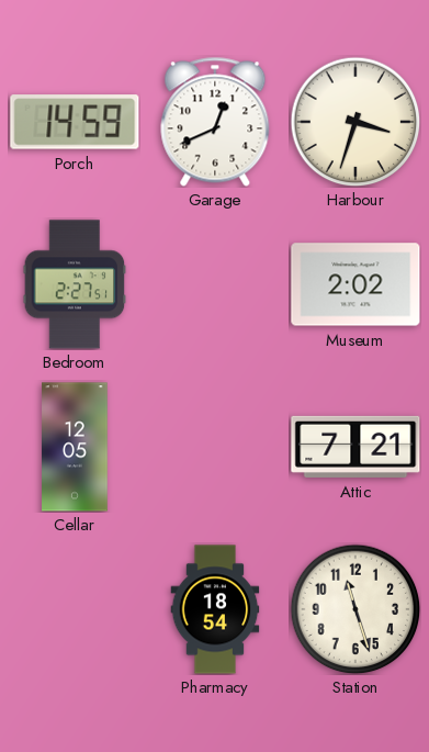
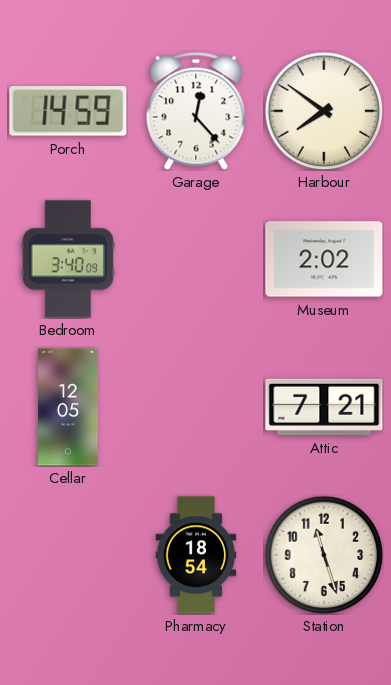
Garage: 12:41 -> 12:23
Harbour: 3:33 -> 7:51
Bedroom: 2:27 -> 3:40
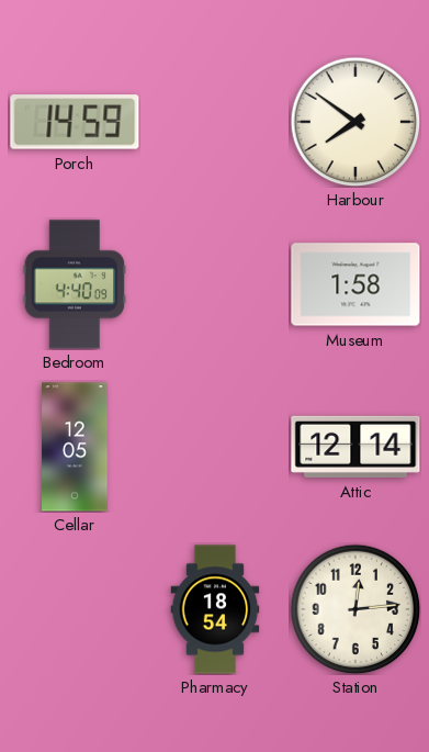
Garage: 12:23 -> none
Bedroom: 3:40 -> 4:40
Museum: 2:02 -> 1:58
Attic: 7:21 -> 12:14
Station: 11:27 -> 12:14
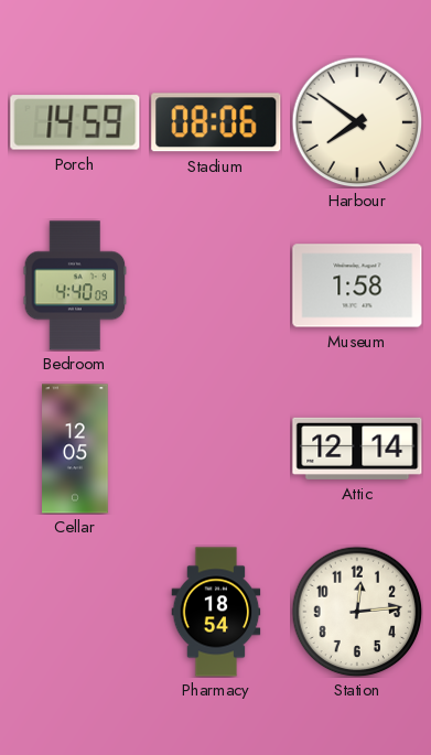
Stadium: none -> 08:06
